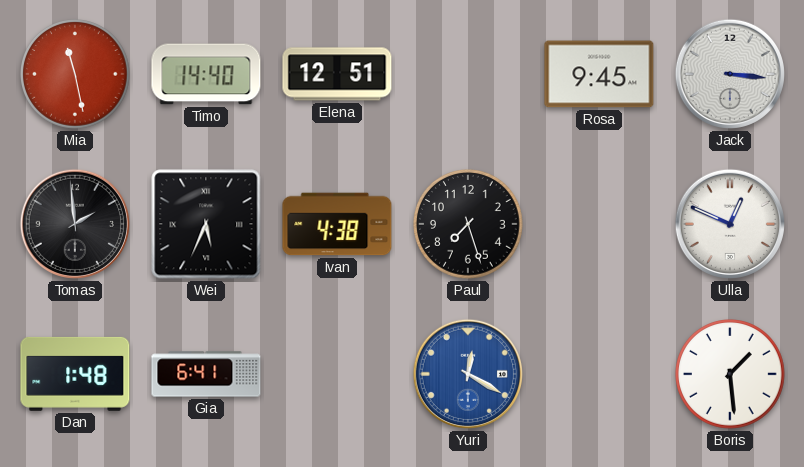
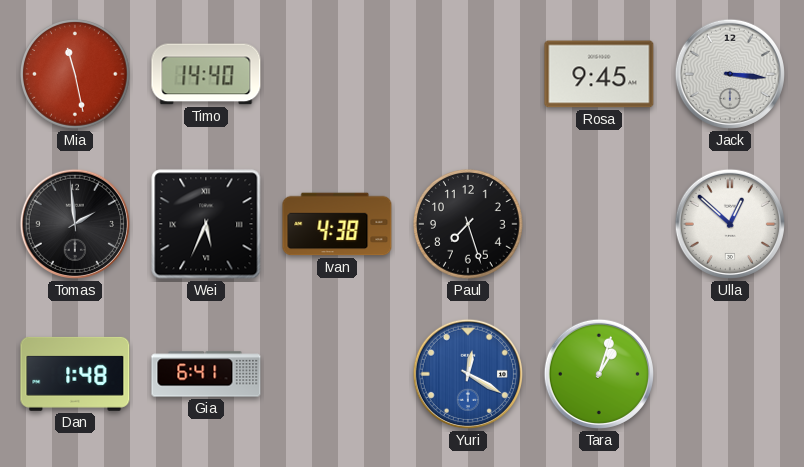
Elena: 12:51 -> none
Ulla: 12:49 -> 12:52
Tara: none -> 1:03
Boris: 1:29 -> none
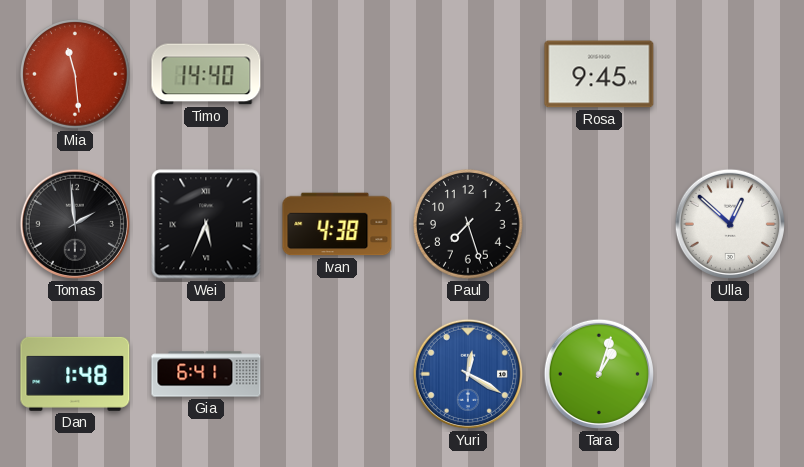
Mia: 11:28 -> 11:29
Jack: 3:16 -> none
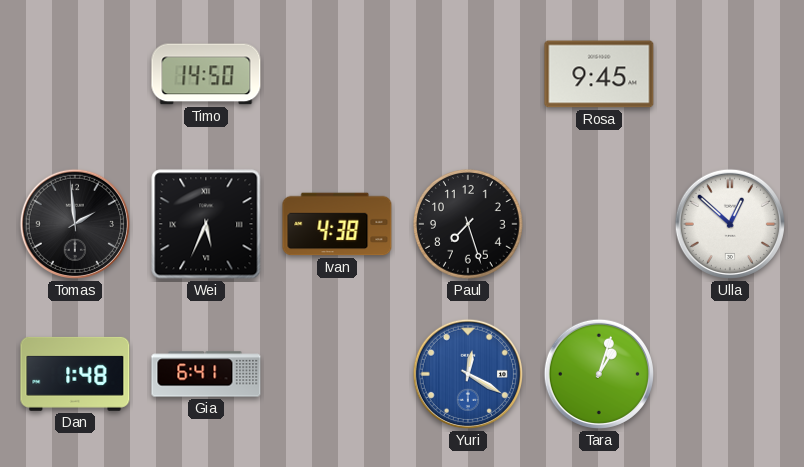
Mia: 11:29 -> none
Timo: 14:40 -> 14:50
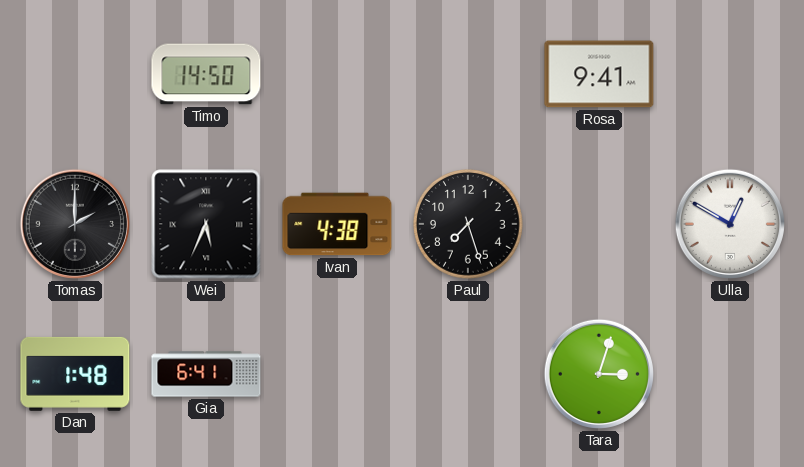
Rosa: 9:45 -> 9:41
Tomas: 1:59 -> 2:00
Ulla: 12:52 -> 12:50
Yuri: 12:20 -> none
Tara: 1:03 -> 3:03
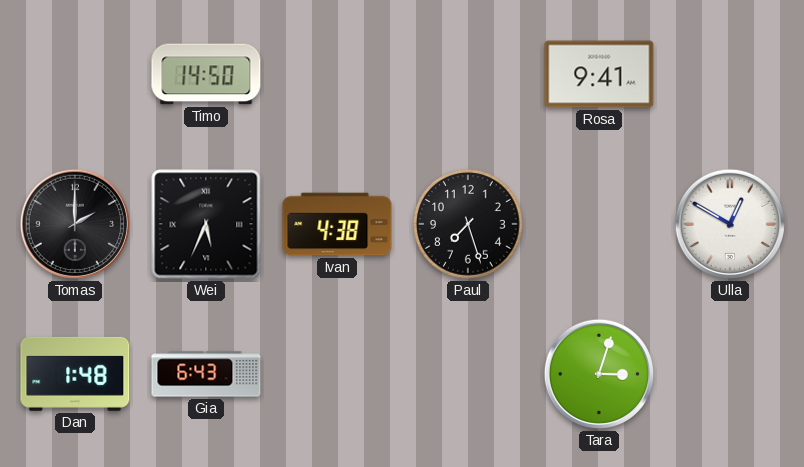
Gia: 6:41 -> 6:43
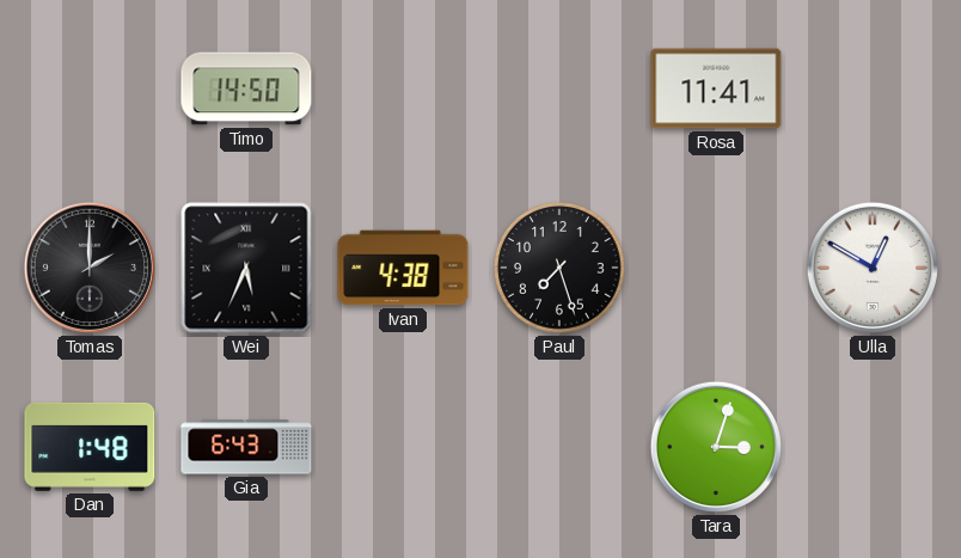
Rosa: 9:41 -> 11:41
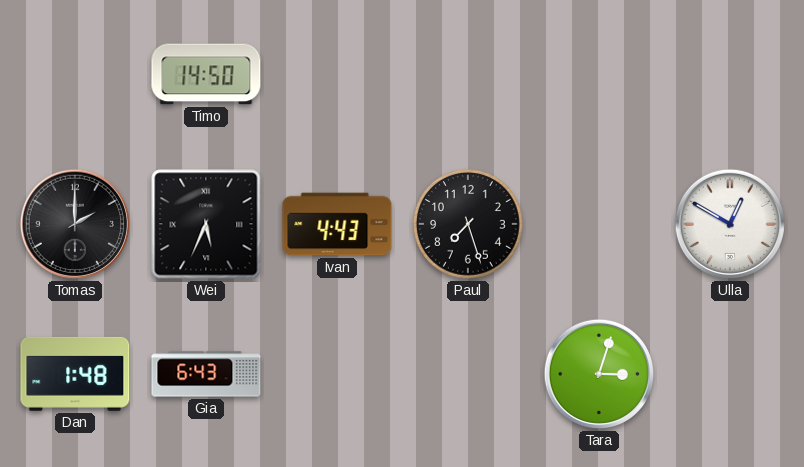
Rosa: 11:41 -> none
Ivan: 4:38 -> 4:43
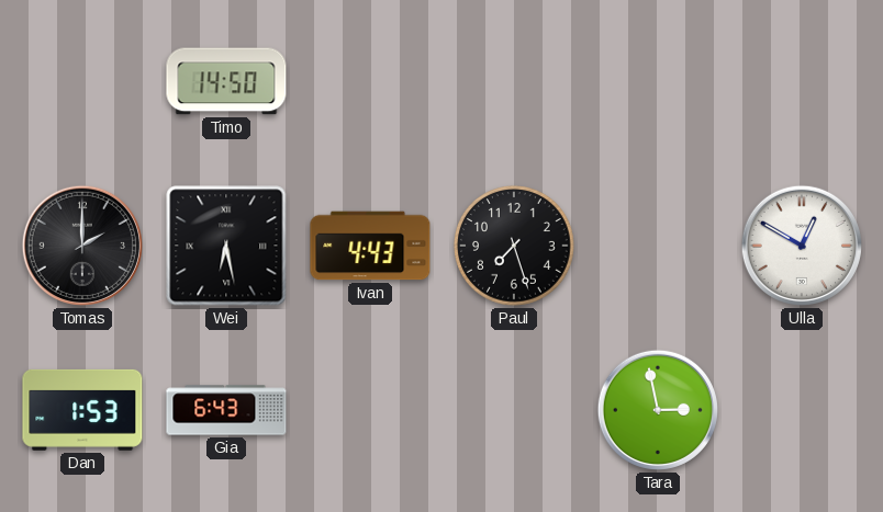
Wei: 5:34 -> 6:28
Dan: 1:48 -> 1:53
Tara: 3:03 -> 2:58
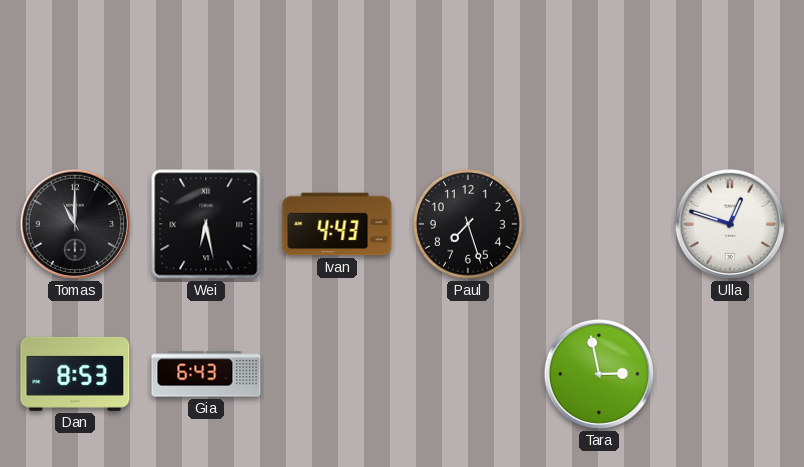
Timo: 14:50 -> none
Tomas: 2:00 -> 11:00
Ulla: 12:50 -> 12:48
Dan: 1:53 -> 8:53
